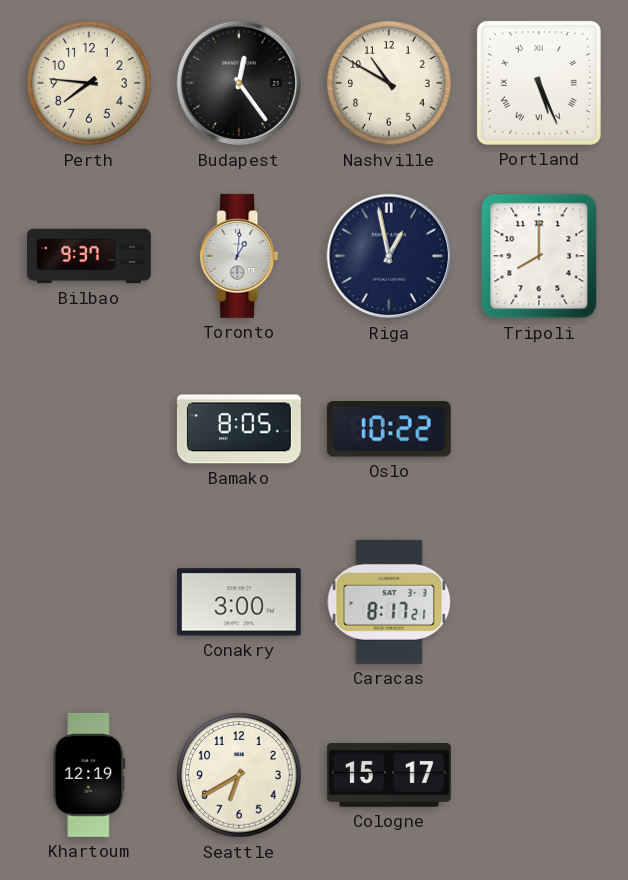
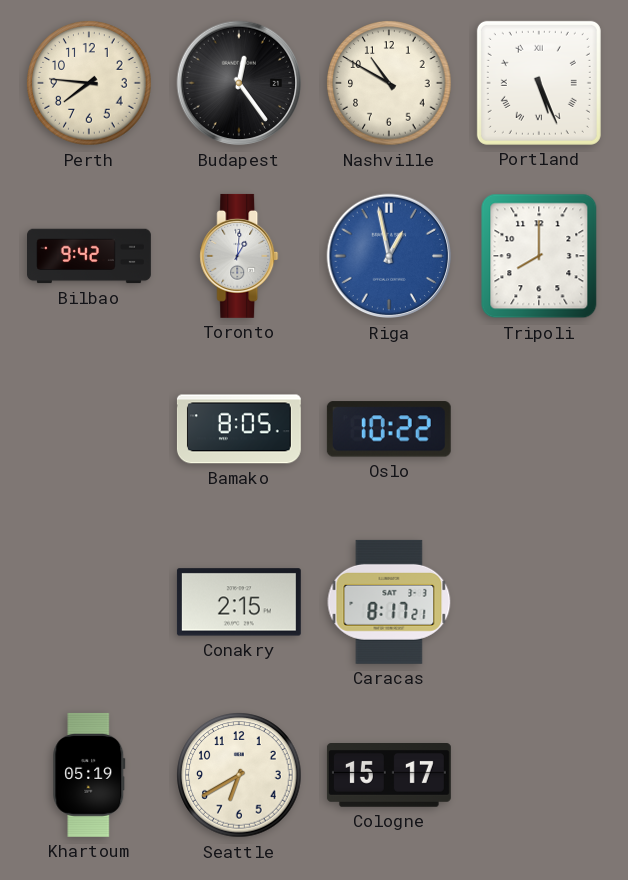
Bilbao: 9:37 -> 9:42
Riga dial: navy -> blue
Conakry: 3:00 -> 2:15
Khartoum: 12:19 -> 05:19
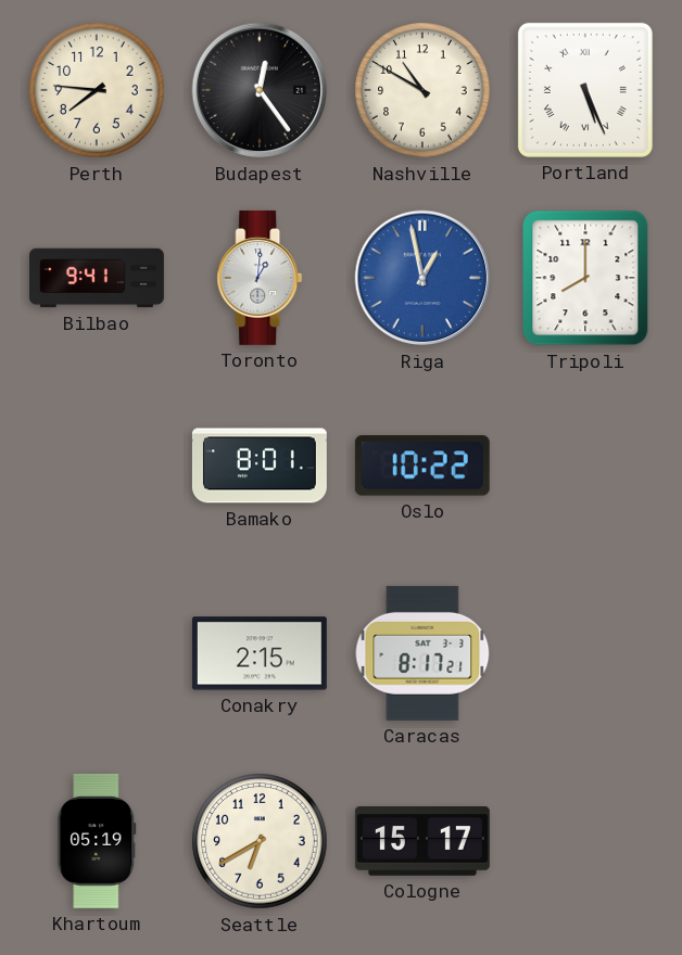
Bilbao: 9:42 -> 9:41
Bamako: 8:05 -> 8:01
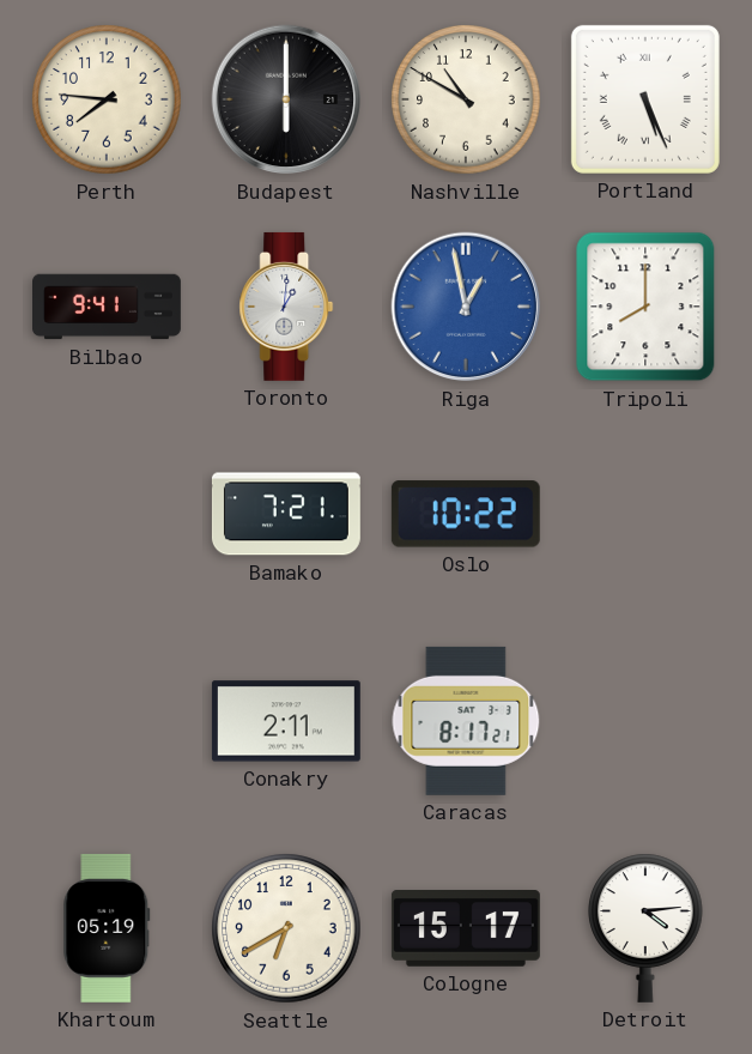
Budapest: 12:24 -> 6:00
Bamako: 8:01 -> 7:21
Conakry: 2:15 -> 2:11
Detroit: none -> 4:14
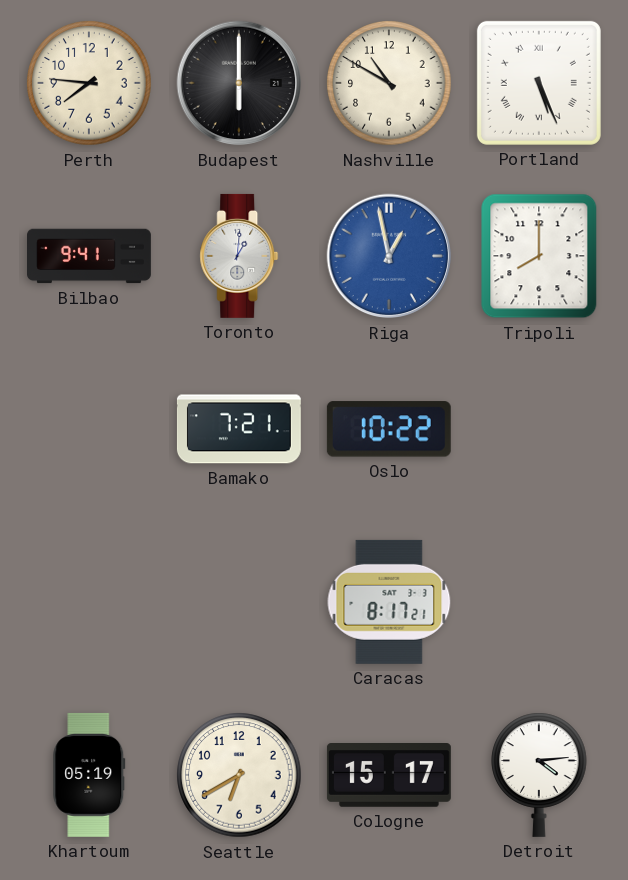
Conakry: 2:11 -> none
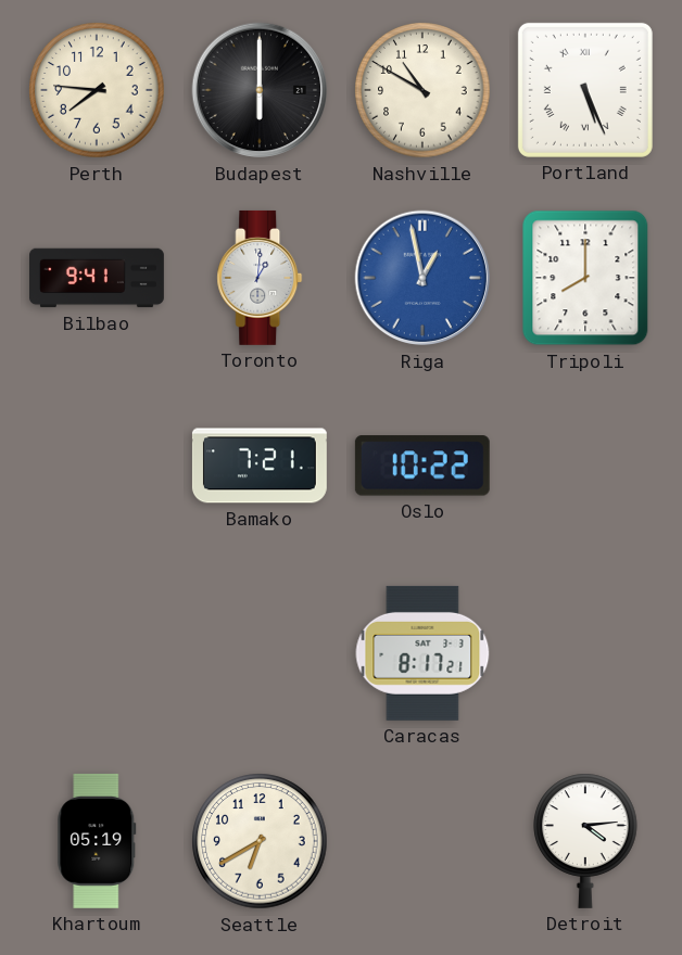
Cologne: 15:17 -> none
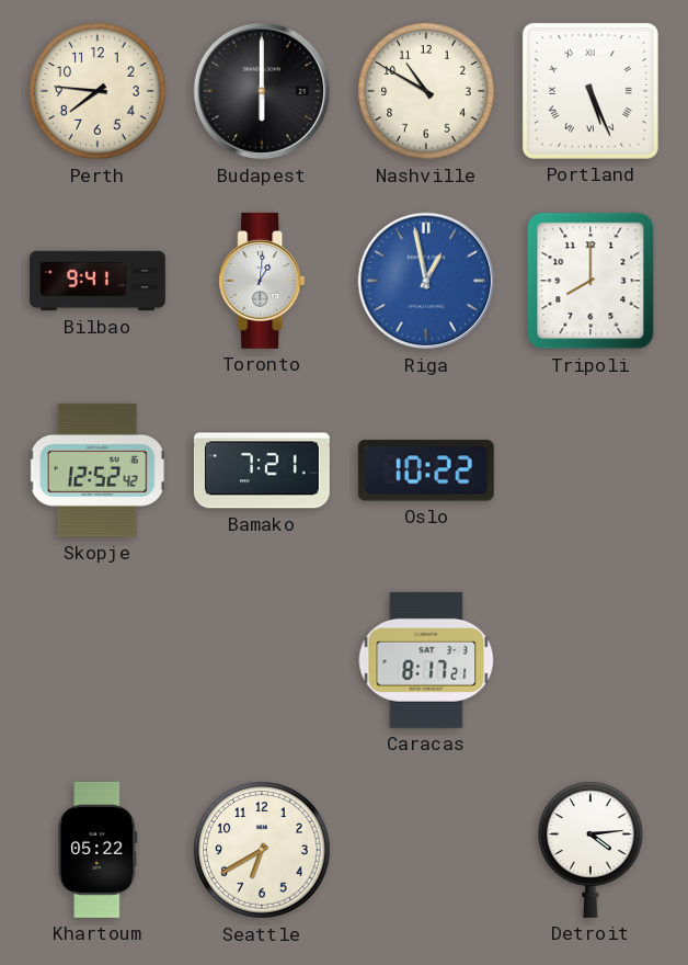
Skopje: none -> 12:52
Khartoum: 05:19 -> 05:22
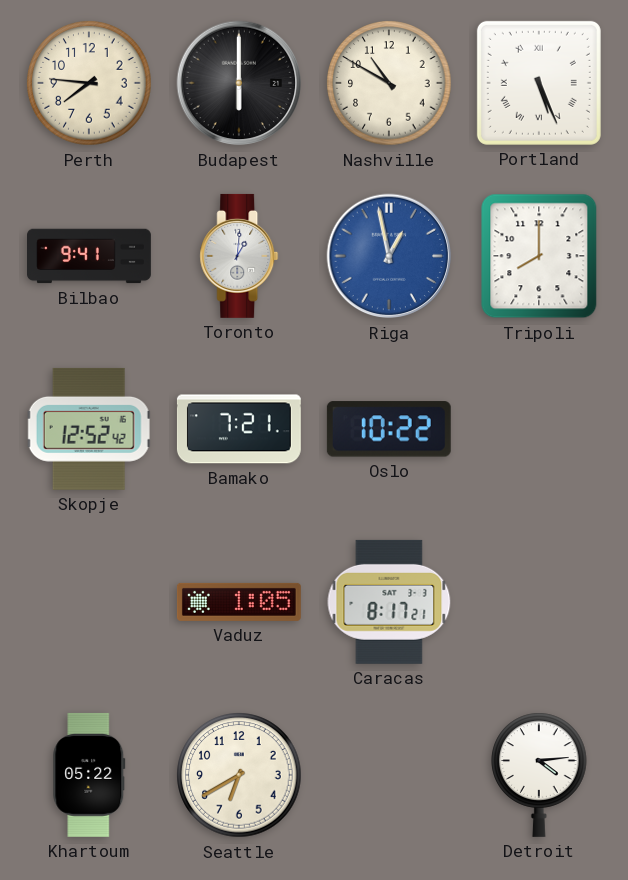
Vaduz: none -> 1:05
